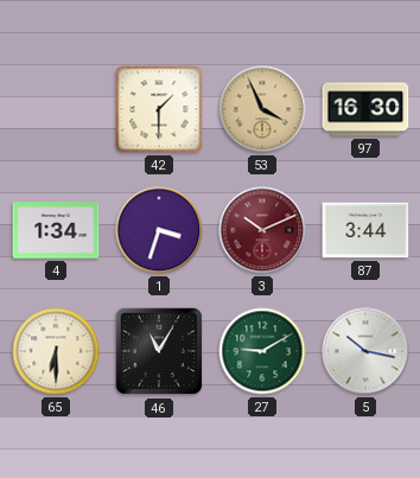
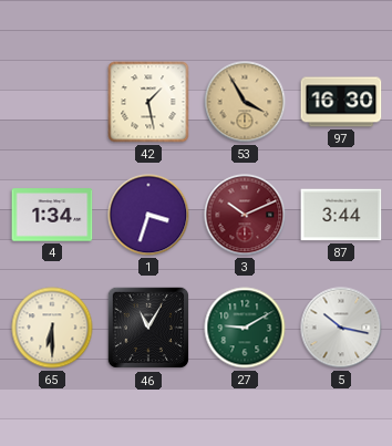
42: 1:30 -> 1:28
53: 3:56 -> 3:55
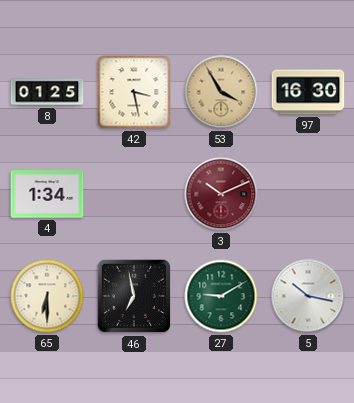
8: none -> 01:25
42: 1:28 -> 3:28
1: 3:33 -> none
87: 3:44 -> none
46: 11:05 -> 6:58
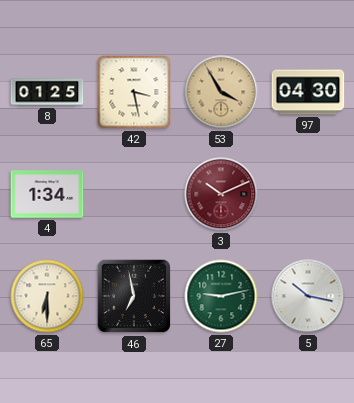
97: 16:30 -> 04:30
27: 9:10 -> 9:13
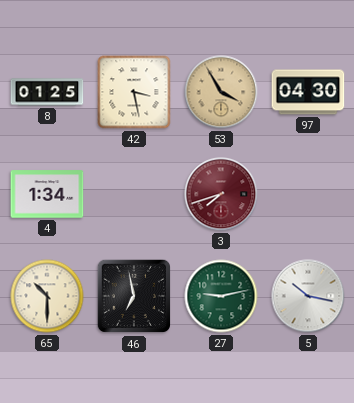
3: 10:11 -> 7:42
65: 6:30 -> 10:30
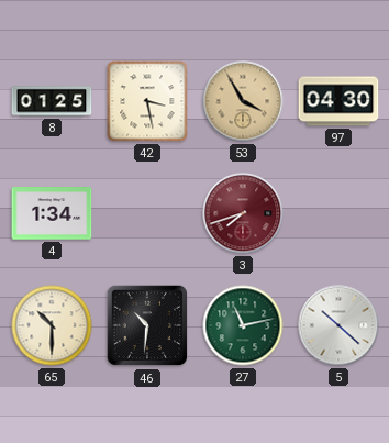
46: 6:58 -> 10:31
27: 9:13 -> 11:13
5: 10:17 -> 10:22
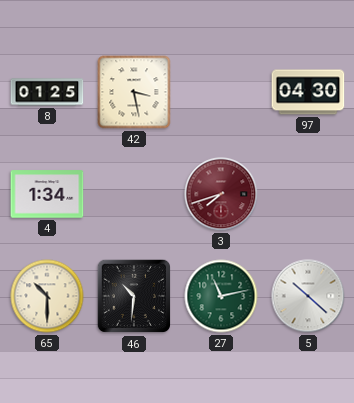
53: 3:55 -> none
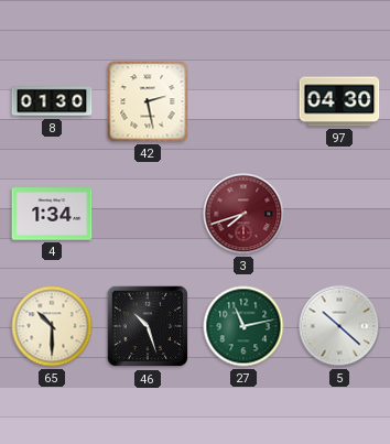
8: 01:25 -> 01:30
42: 3:28 -> 2:28
46: 10:31 -> 10:27
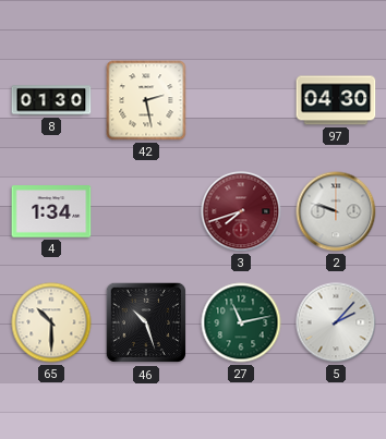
2: none -> 9:48
5: 10:22 -> 2:07
